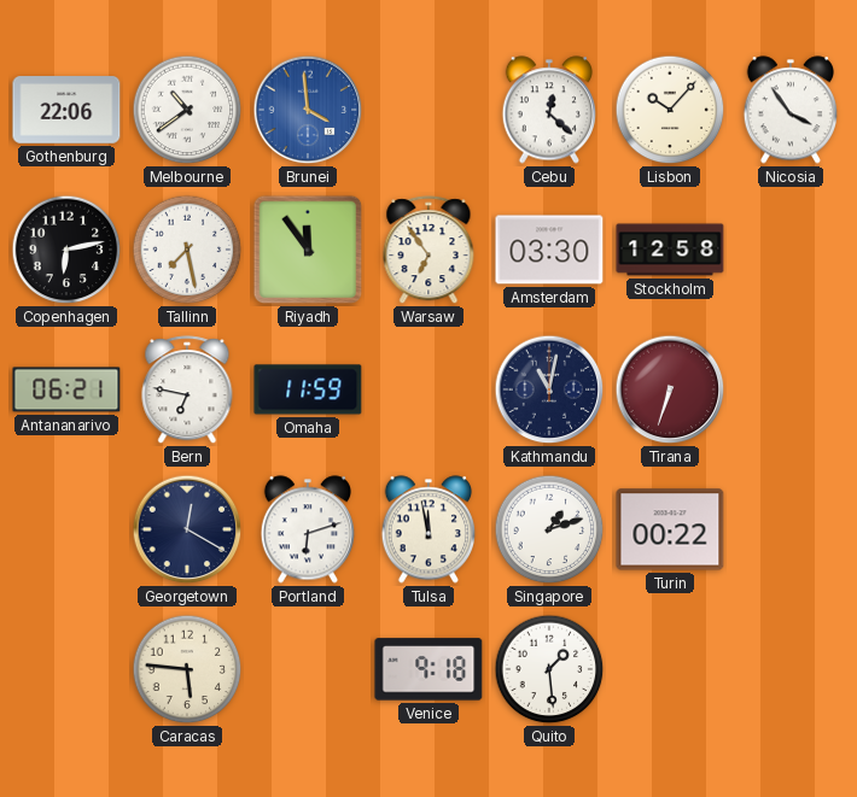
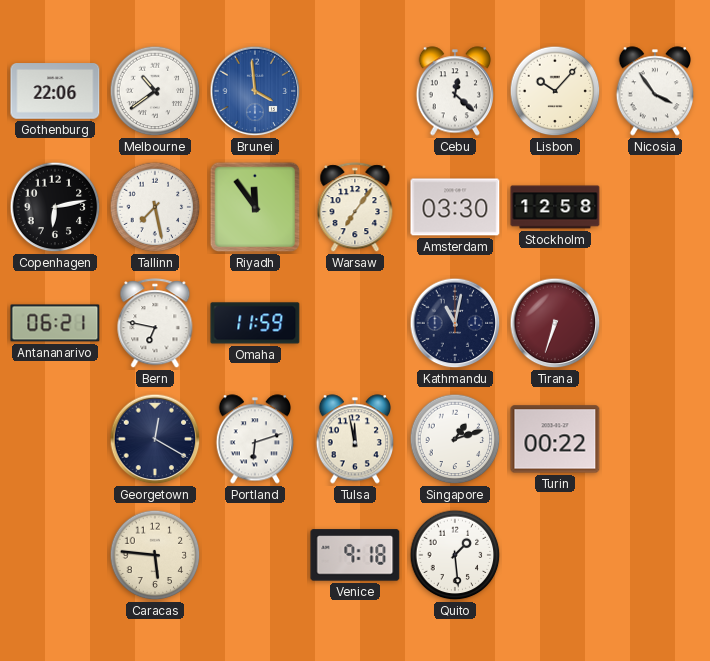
Warsaw: 6:54 -> 7:06
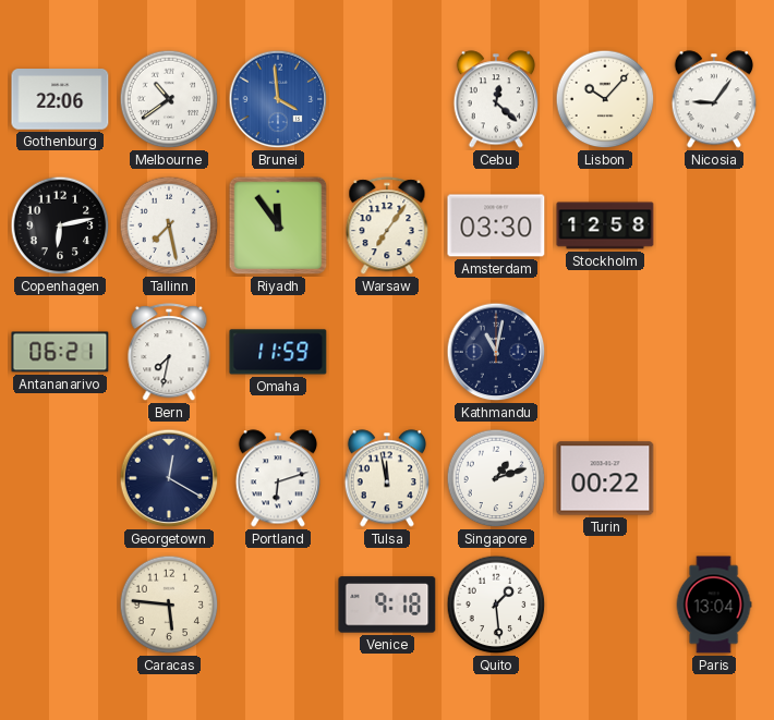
Nicosia: 3:54 -> 9:06
Bern: 6:47 -> 7:32
Tirana: 6:33 -> none
Paris: none -> 13:04
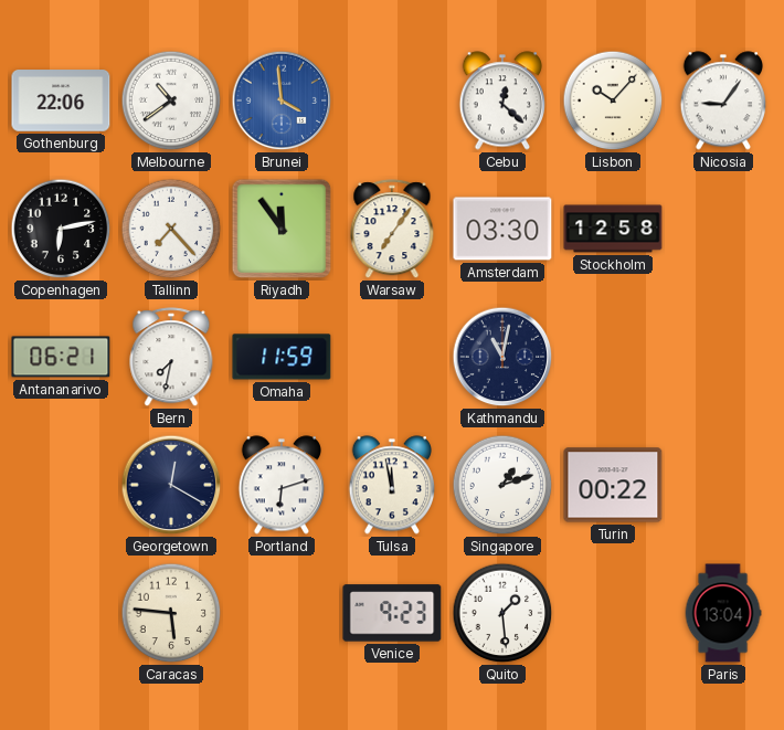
Tallinn: 7:28 -> 7:23
Venice: 9:18 -> 9:23
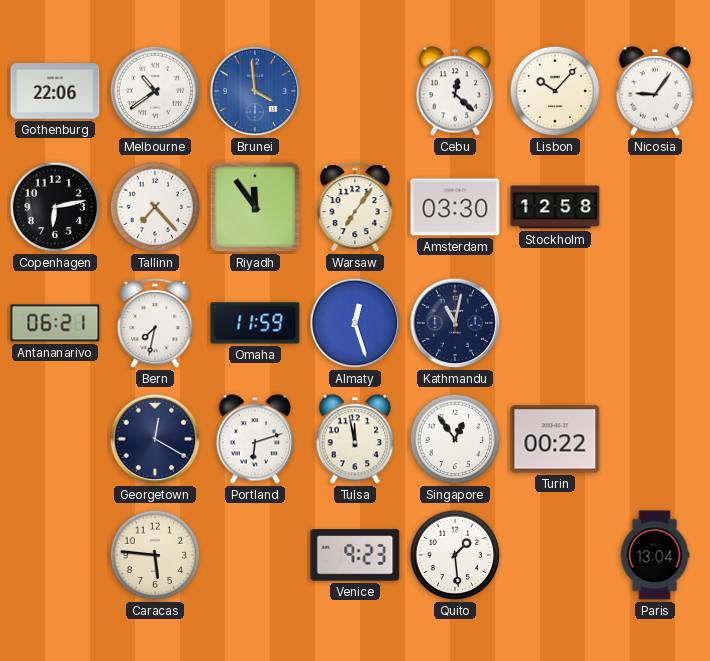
Almaty: none -> 12:27
Singapore: 1:12 -> 12:54
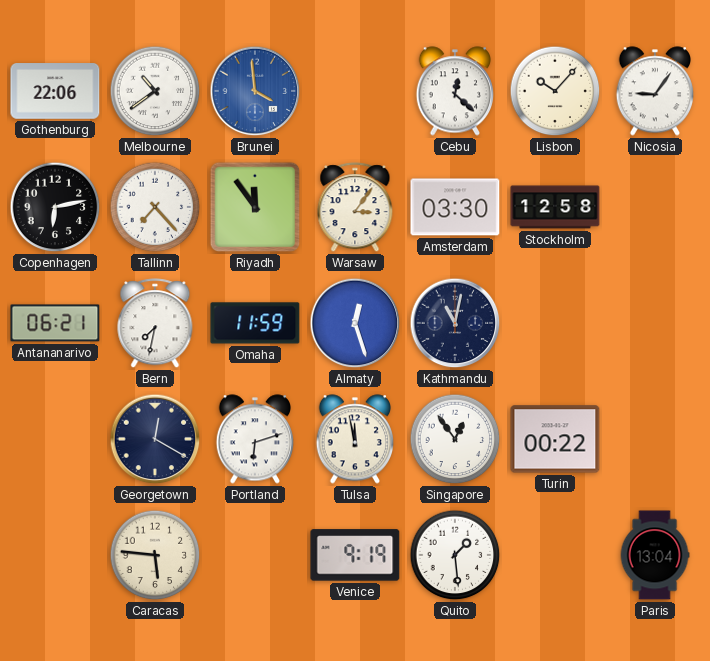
Warsaw: 7:06 -> 3:06
Venice: 9:23 -> 9:19
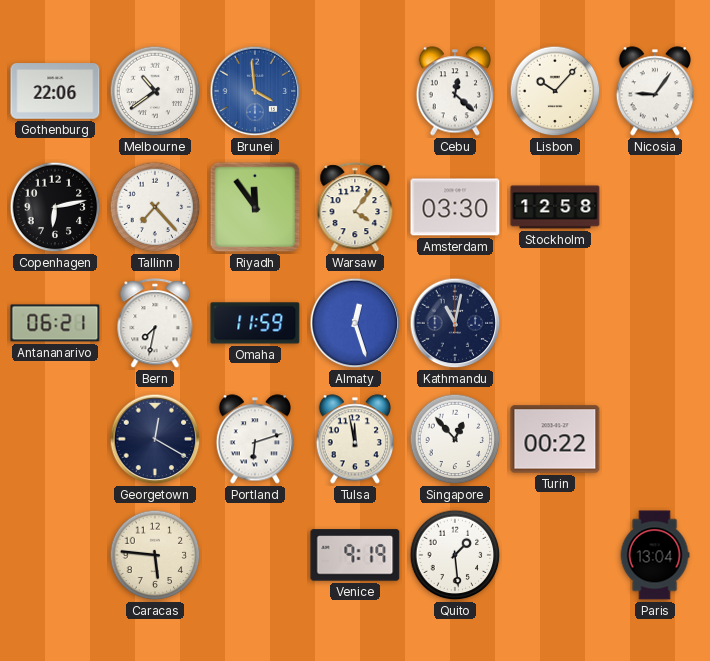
Warsaw: 3:06 -> 4:06
Singapore: 12:54 -> 12:53
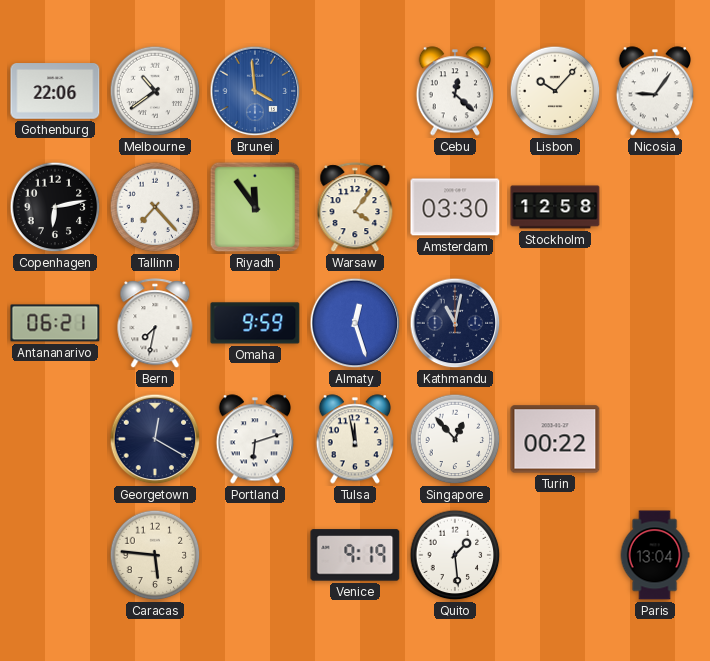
Omaha: 11:59 -> 9:59
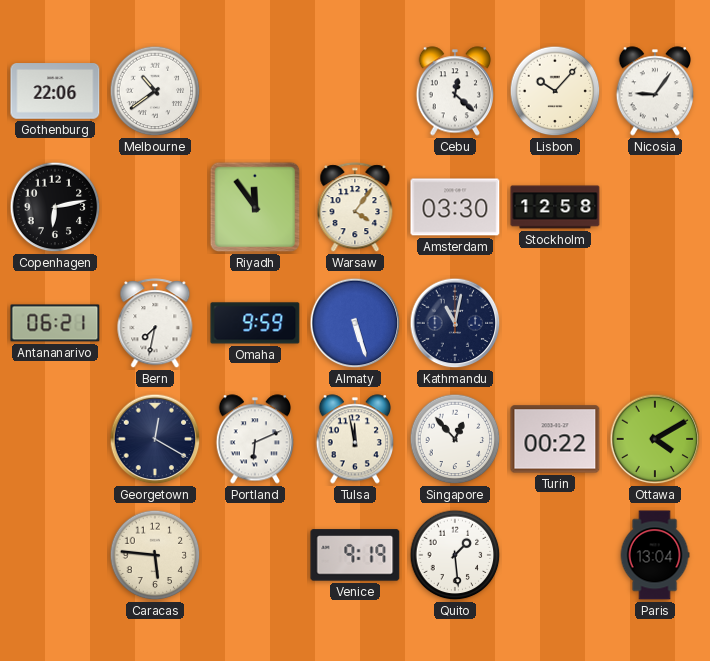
Brunei: 3:59 -> none
Tallinn: 7:23 -> none
Almaty: 12:27 -> 5:27
Portland: 6:12 -> 6:11
Ottawa: none -> 4:10
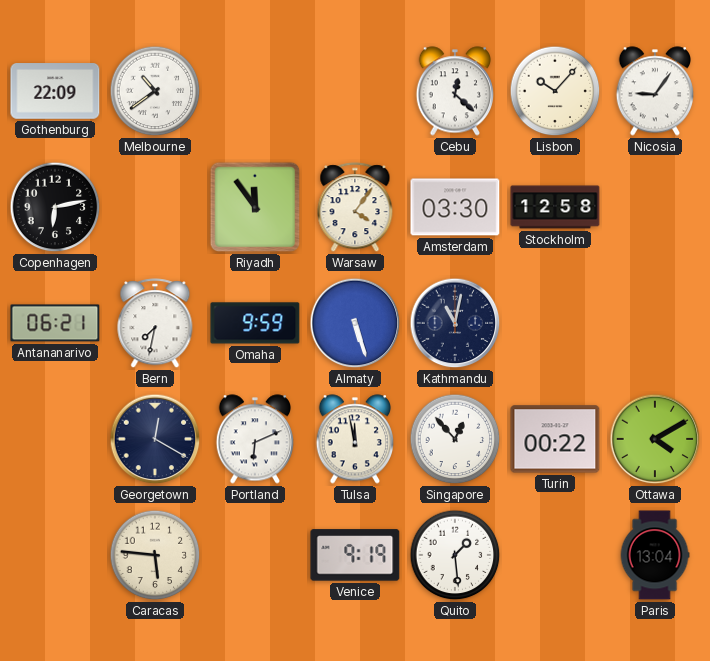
Gothenburg: 22:06 -> 22:09
